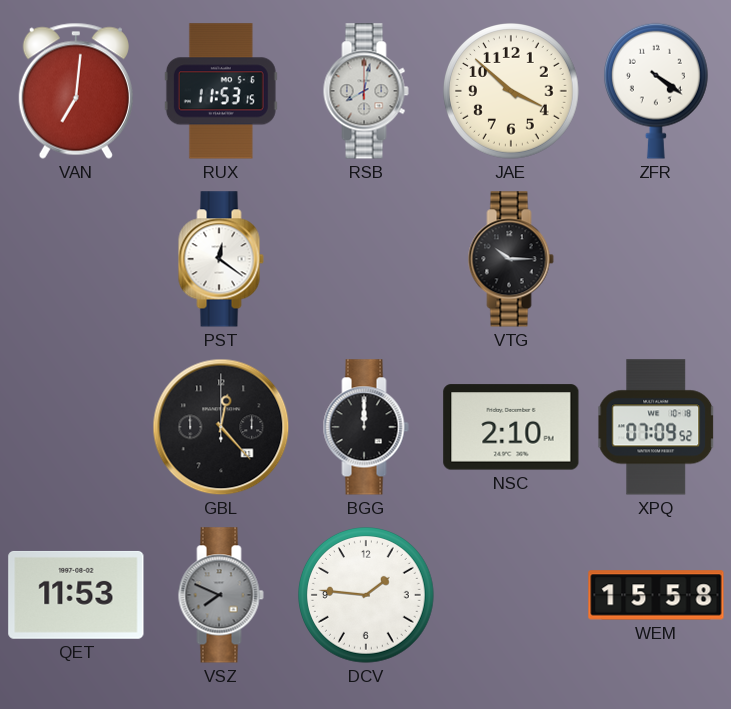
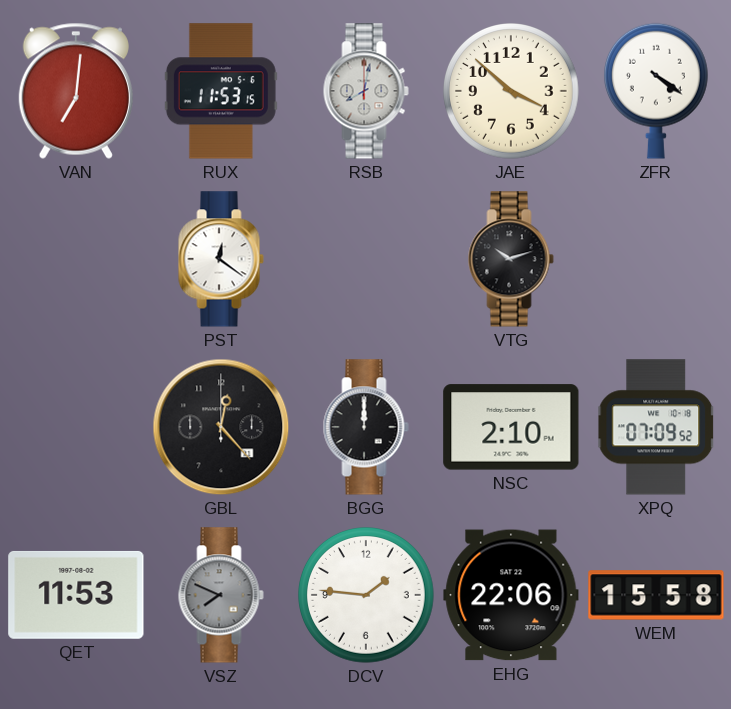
VTG: 10:15 -> 10:12
EHG: none -> 22:06
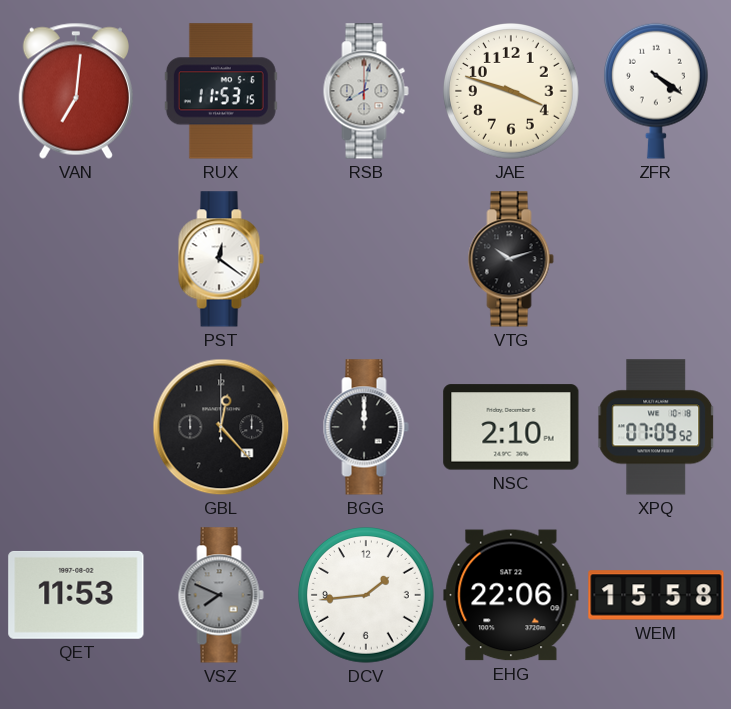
JAE: 3:52 -> 3:48
DCV: 1:46 -> 1:44
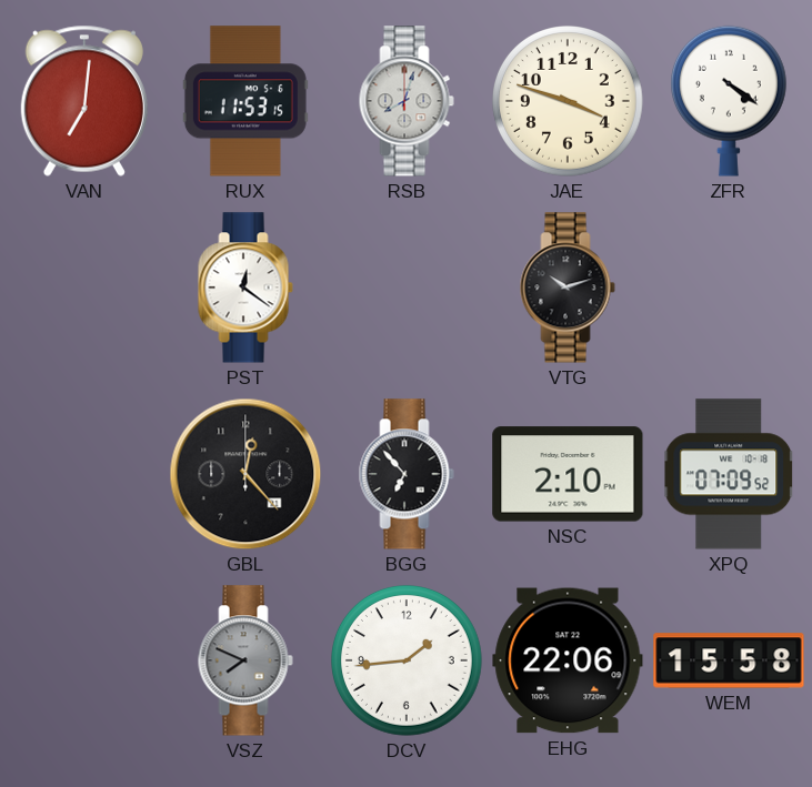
RSB: 8:02 -> 8:03
BGG: 12:00 -> 6:53
QET: 11:53 -> none
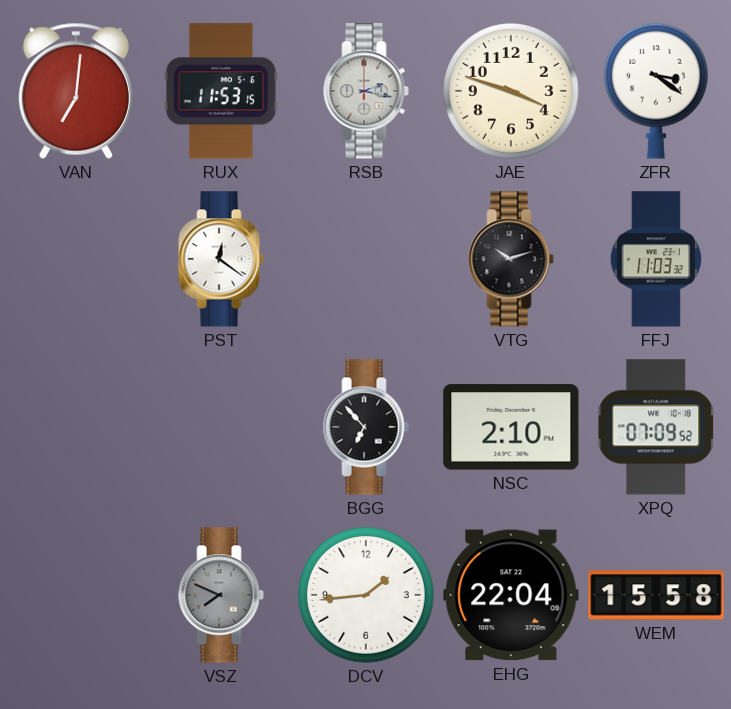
RSB: 8:03 -> 2:17
ZFR: 4:21 -> 3:21
FFJ: none -> 11:03
GBL: 12:23 -> none
EHG: 22:06 -> 22:04
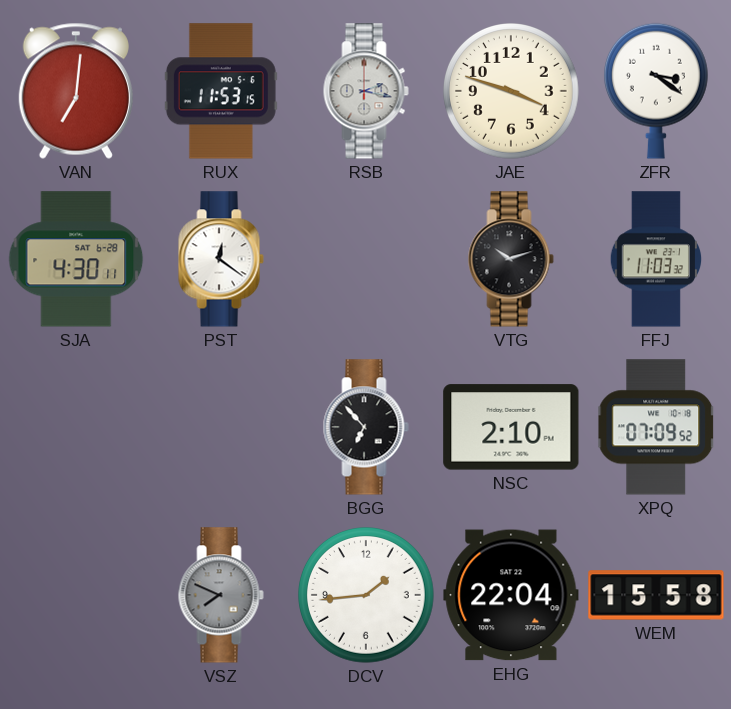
SJA: none -> 4:30
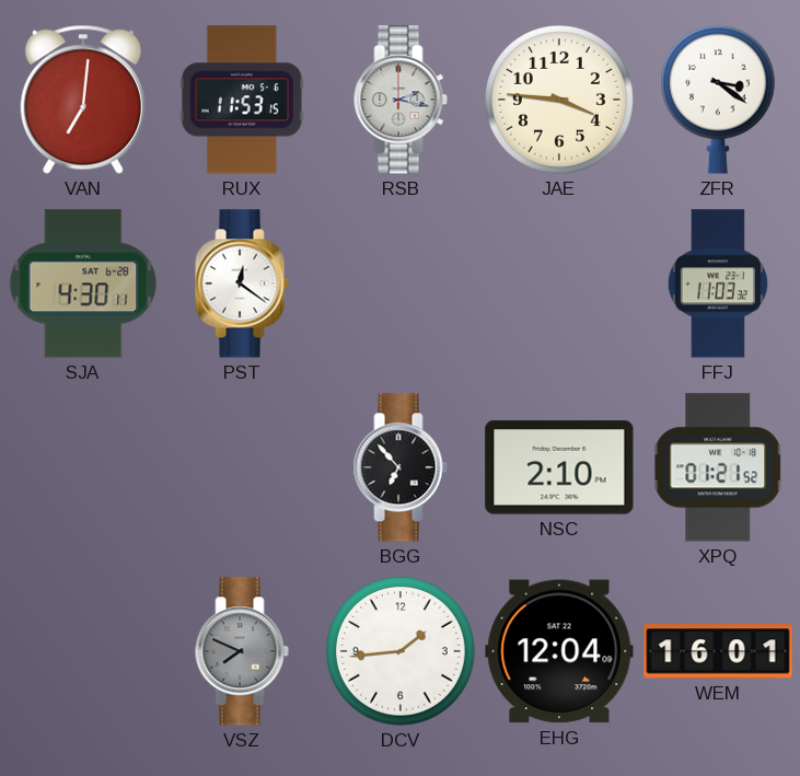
JAE: 3:48 -> 3:46
VTG: 10:12 -> none
XPQ: 07:09 -> 01:21
EHG: 22:04 -> 12:04
WEM: 15:58 -> 16:01
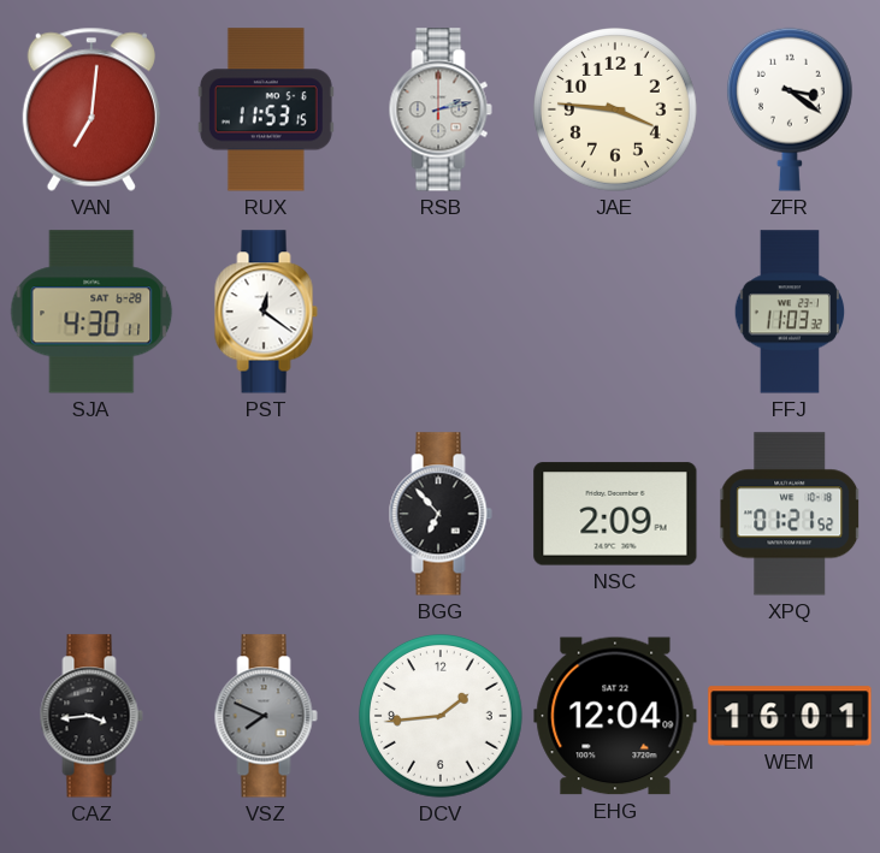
RSB: 2:17 -> 2:13
NSC: 2:10 -> 2:09
CAZ: none -> 3:44
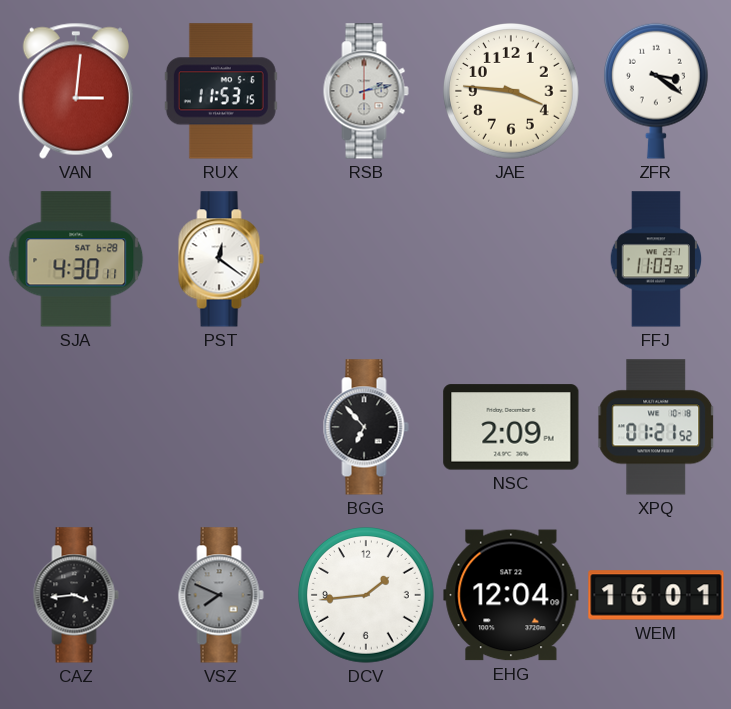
VAN: 7:01 -> 3:01
